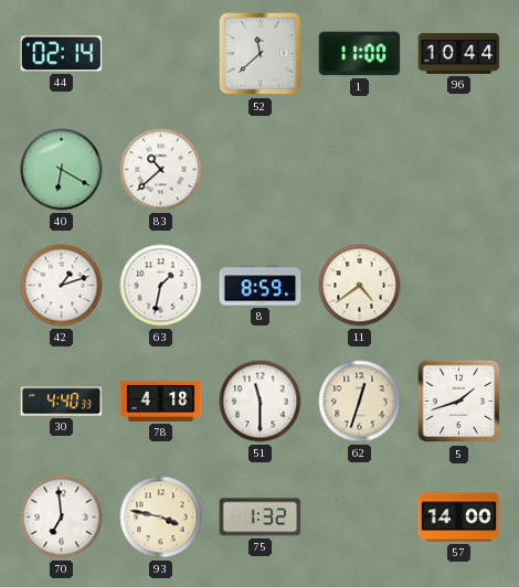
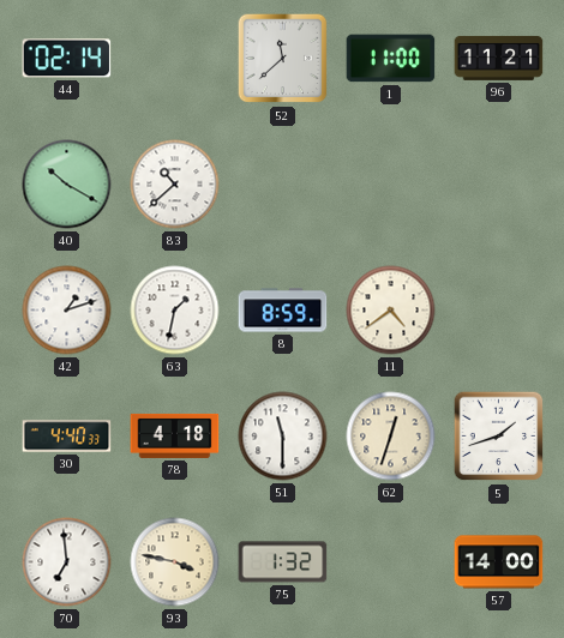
96: 10:44 -> 11:21
40: 6:20 -> 10:20
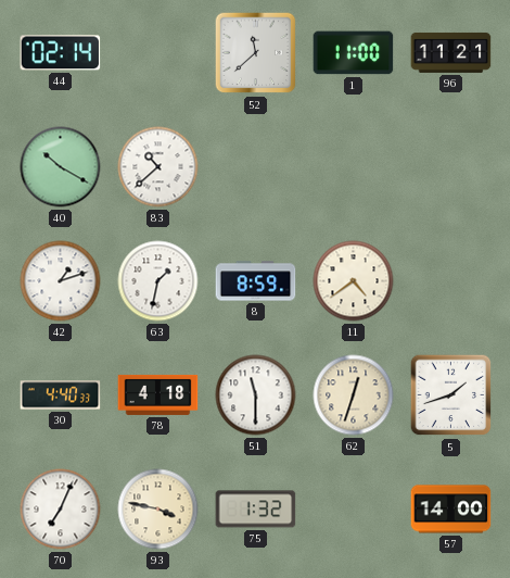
70: 6:59 -> 7:04
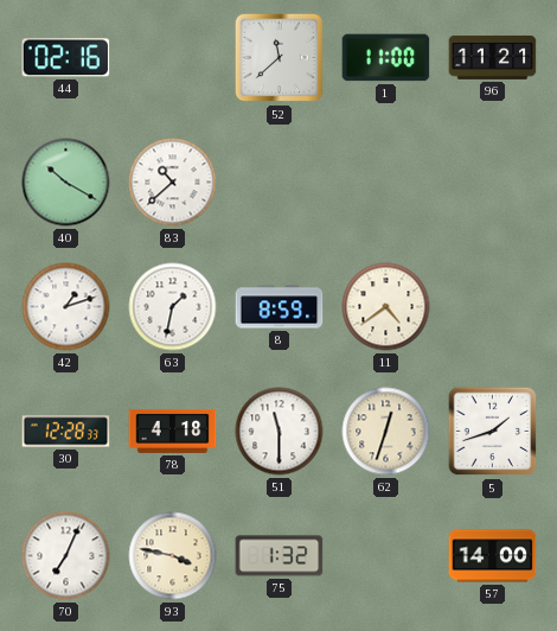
44: 02:14 -> 02:16
30: 4:40 -> 12:28
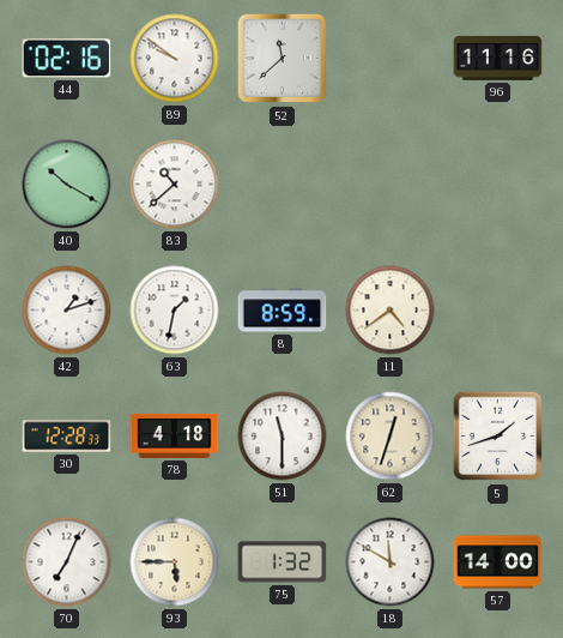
89: none -> 9:51
1: 11:00 -> none
96: 11:21 -> 11:16
93: 3:47 -> 5:45
18: none -> 11:50
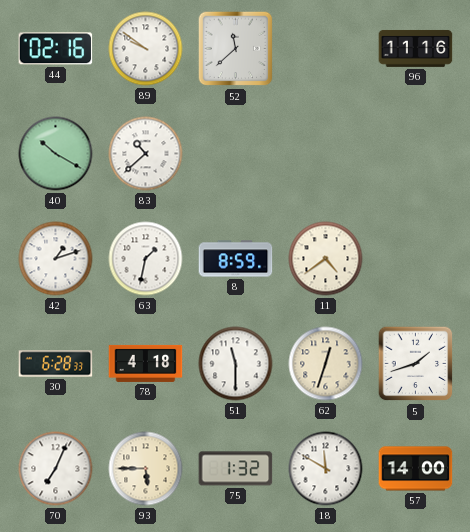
30: 12:28 -> 6:28
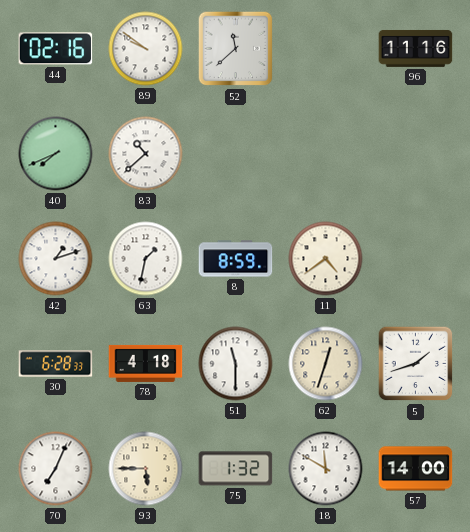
40: 10:20 -> 7:41
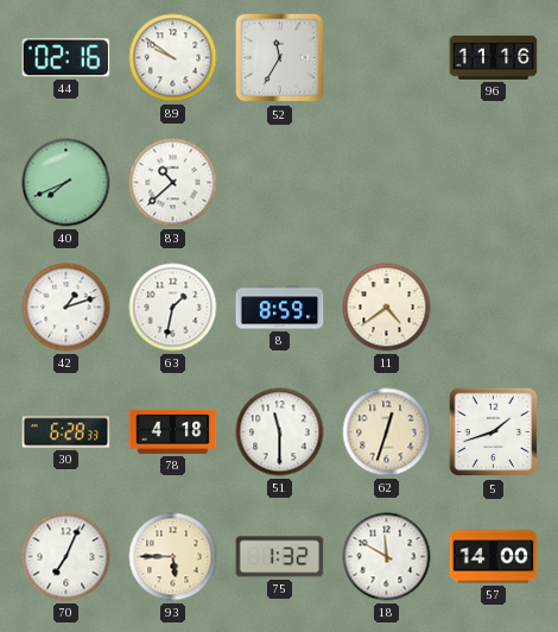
52: 11:38 -> 11:35
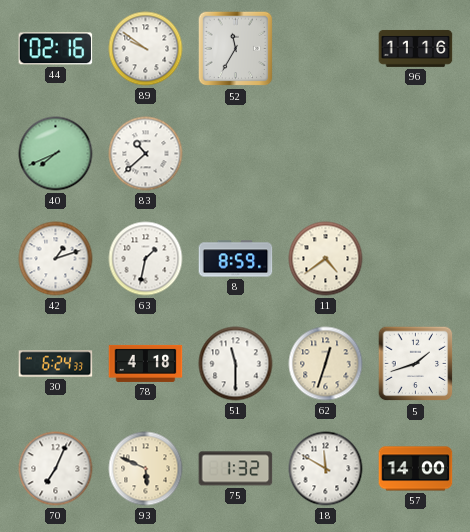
30: 6:28 -> 6:24
93: 5:45 -> 5:49
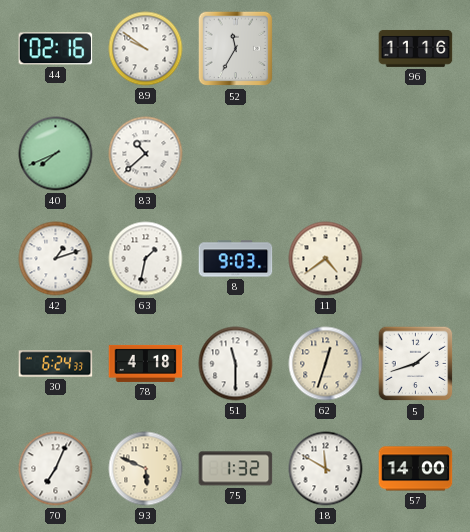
8: 8:59 -> 9:03
